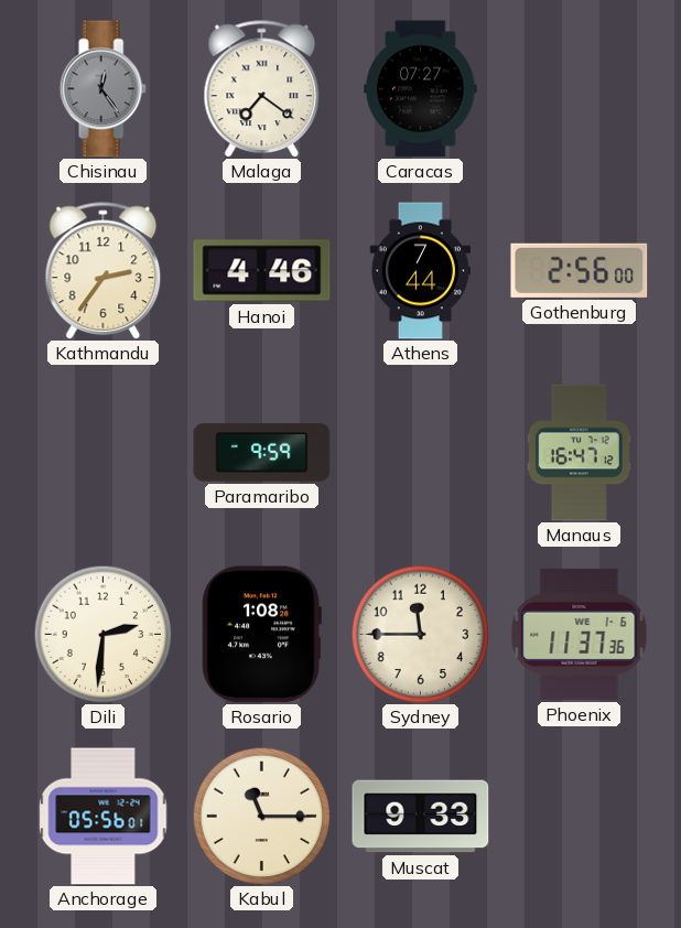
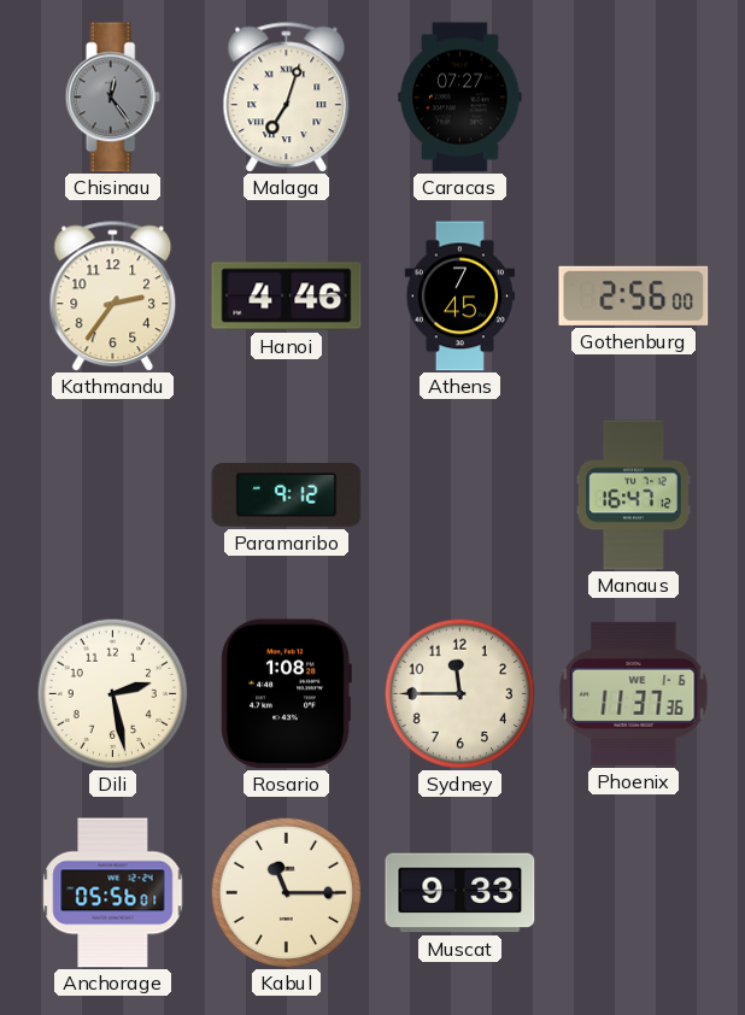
Malaga: 7:21 -> 7:03
Athens: 7:44 -> 7:45
Paramaribo: 9:59 -> 9:12
Dili: 2:31 -> 2:28
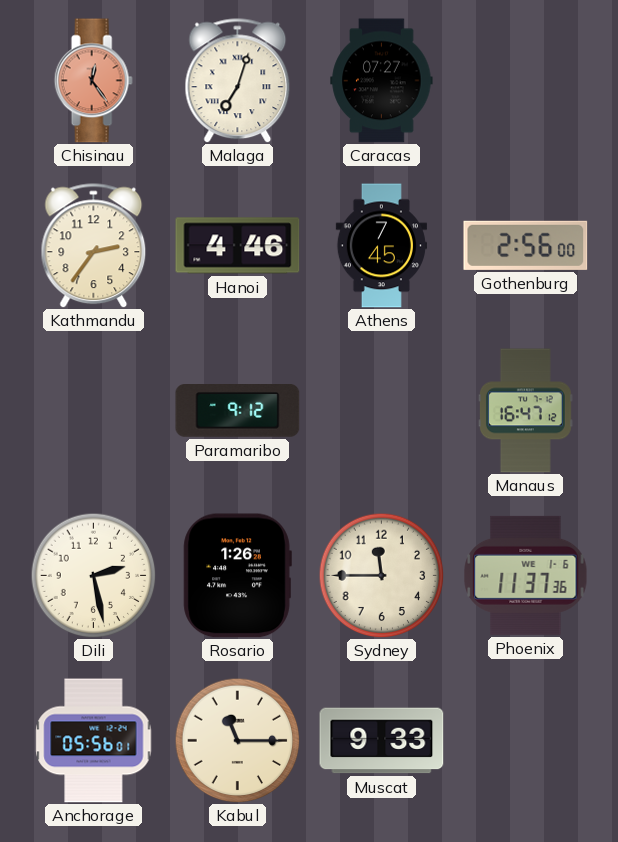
Chisinau dial: grey -> salmon
Rosario: 1:08 -> 1:26
